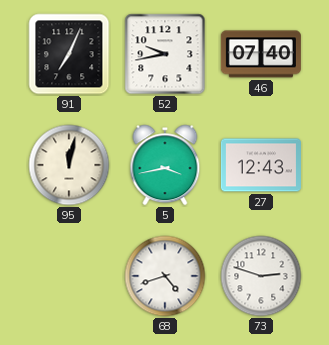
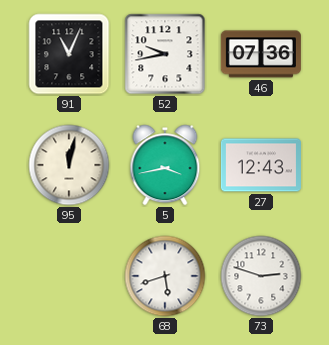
91: 7:04 -> 11:04
46: 07:40 -> 07:36
68: 4:42 -> 5:42
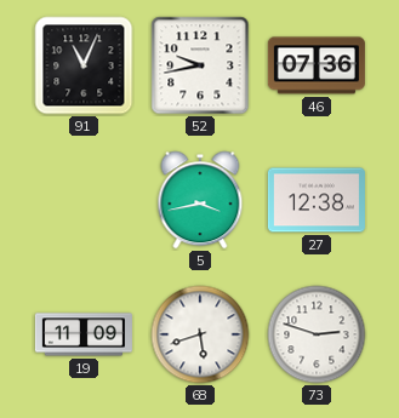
95: 12:02 -> none
27: 12:43 -> 12:38
19: none -> 11:09
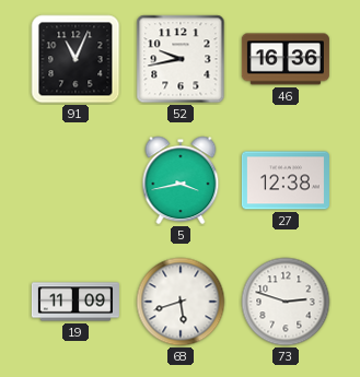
46: 07:36 -> 16:36
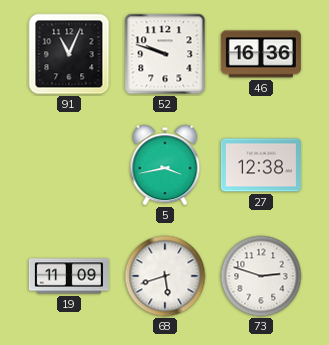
52: 9:43 -> 9:48
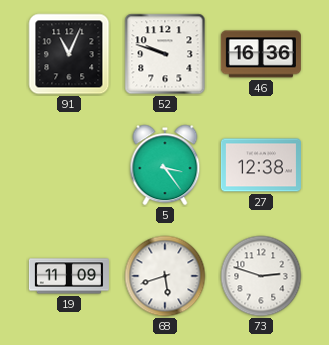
5: 3:43 -> 3:24
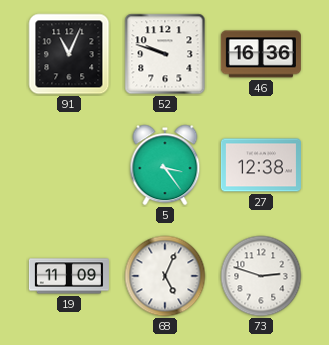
68: 5:42 -> 5:04
